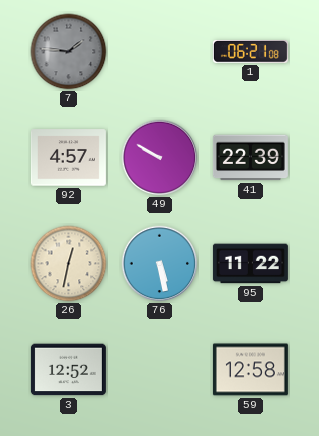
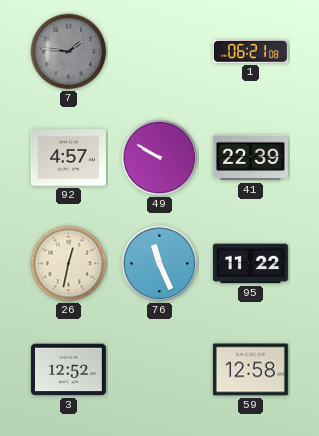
76: 5:28 -> 11:26
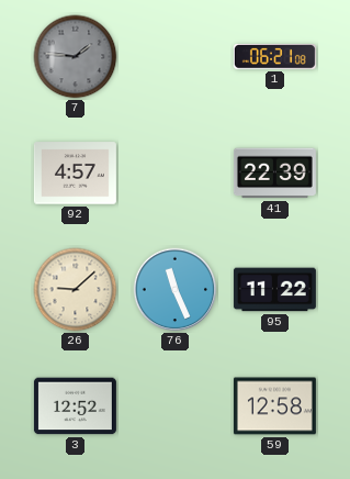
49: 9:50 -> none
26: 12:32 -> 9:08
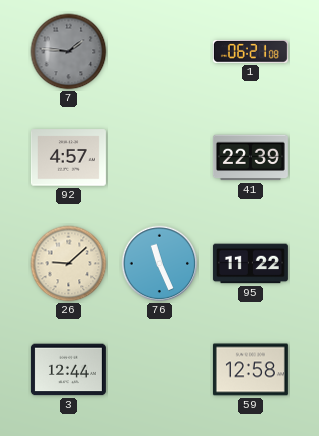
3: 12:52 -> 12:44
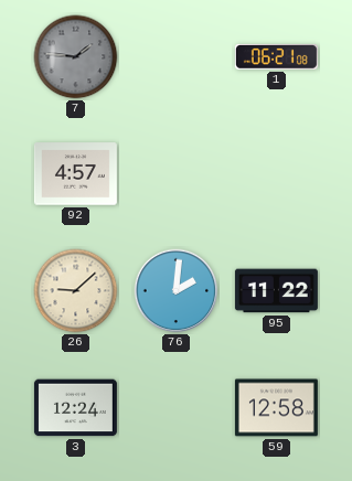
41: 22:39 -> none
76: 11:26 -> 2:01
3: 12:44 -> 12:24
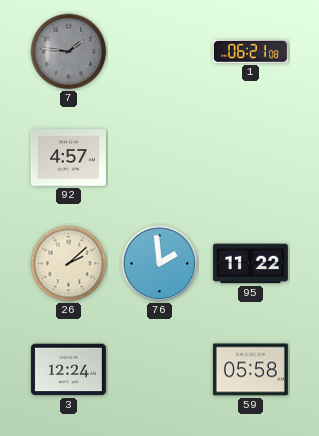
26: 9:08 -> 2:08
76: 2:01 -> 1:59
59: 12:58 -> 05:58
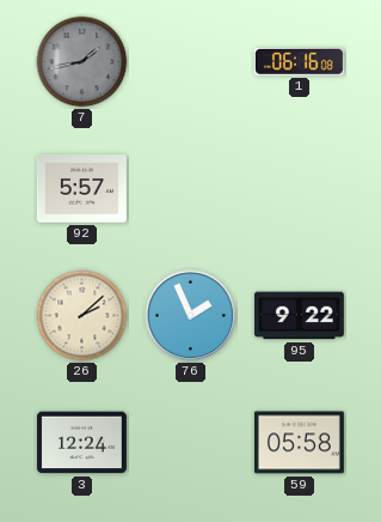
7: 1:46 -> 1:43
1: 06:21 -> 06:16
92: 4:57 -> 5:57
76: 1:59 -> 1:56
95: 11:22 -> 9:22
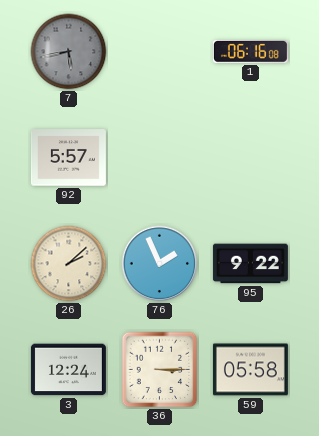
7: 1:43 -> 5:43
36: none -> 3:15
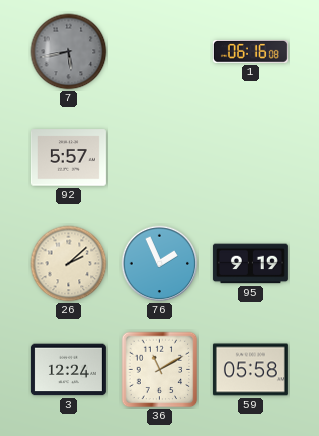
95: 9:22 -> 9:19
36: 3:15 -> 11:10
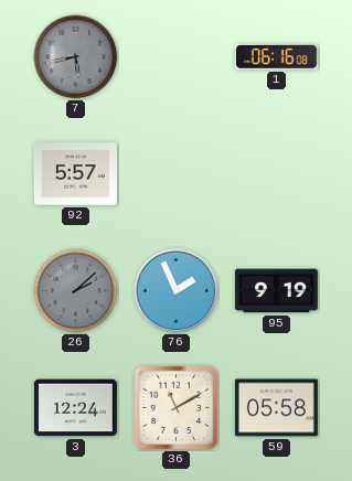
26 dial: cream -> grey
